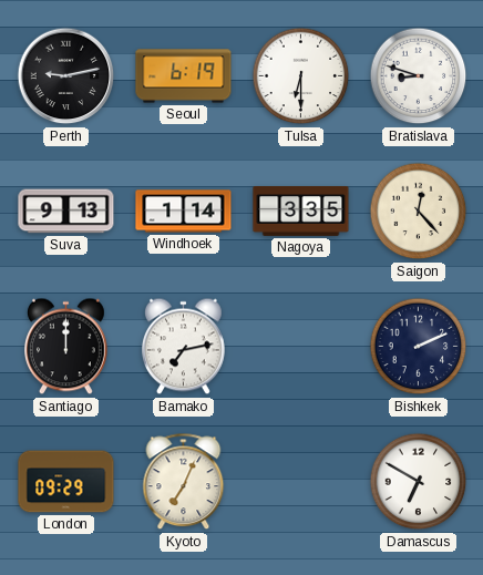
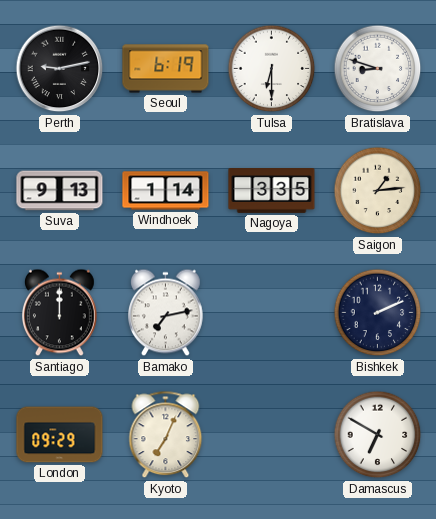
Saigon: 12:23 -> 1:14
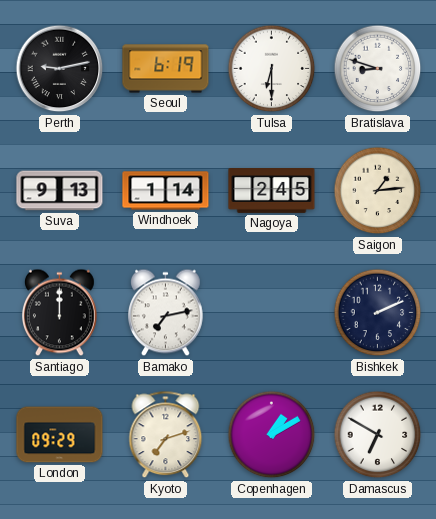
Nagoya: 3:35 -> 2:45
Kyoto: 7:04 -> 7:12
Copenhagen: none -> 1:10
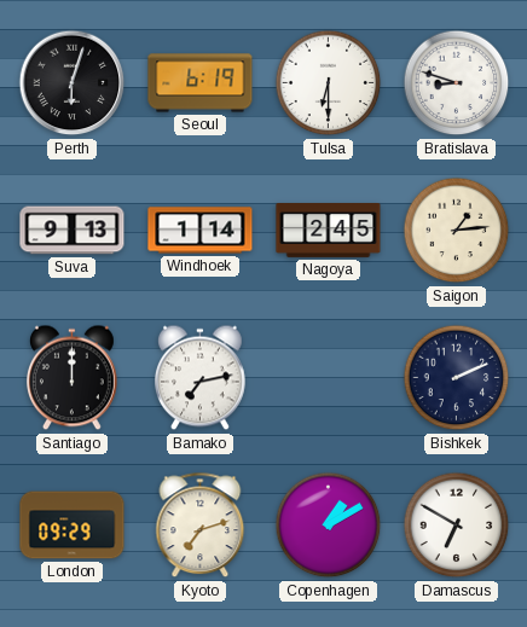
Perth: 9:13 -> 6:03
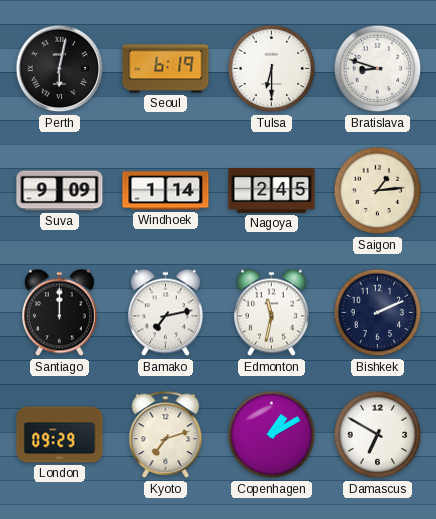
Perth: 6:03 -> 6:02
Suva: 9:13 -> 9:09
Edmonton: none -> 11:32
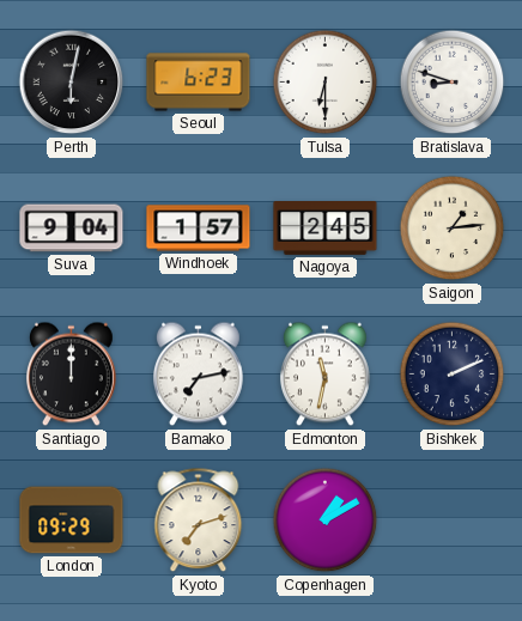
Seoul: 6:19 -> 6:23
Suva: 9:09 -> 9:04
Windhoek: 1:14 -> 1:57
Damascus: 6:50 -> none
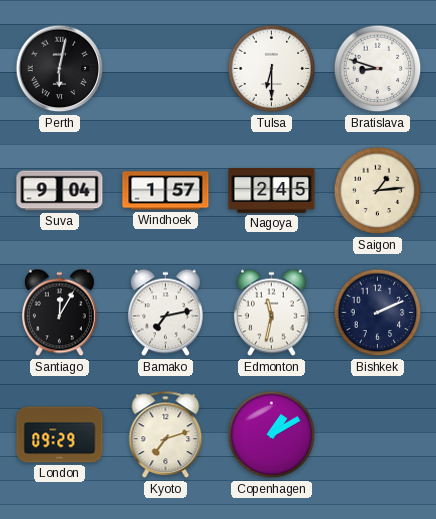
Seoul: 6:23 -> none
Santiago: 12:00 -> 12:05
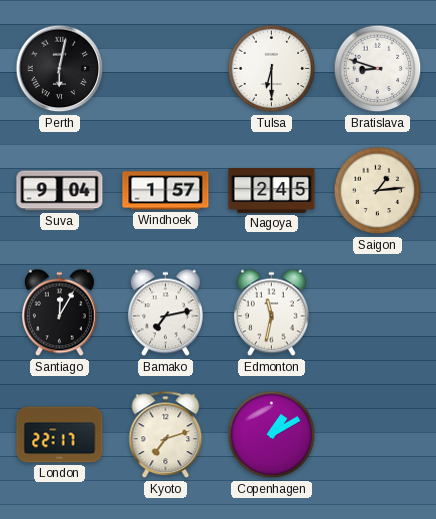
Bishkek: 2:11 -> none
London: 09:29 -> 22:17
